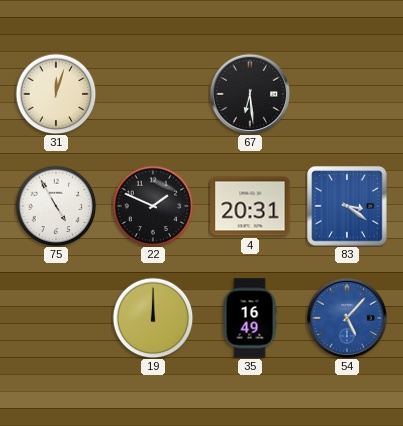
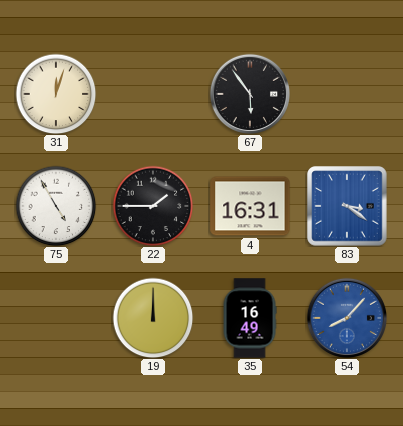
67: 6:29 -> 5:54
22: 1:49 -> 1:45
4: 20:31 -> 16:31
54: 5:07 -> 8:07
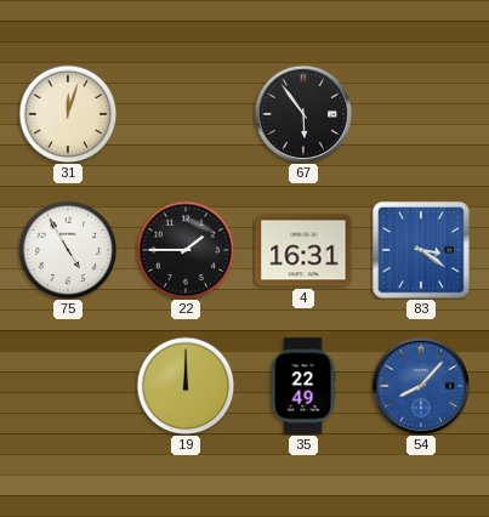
35: 16:49 -> 22:49
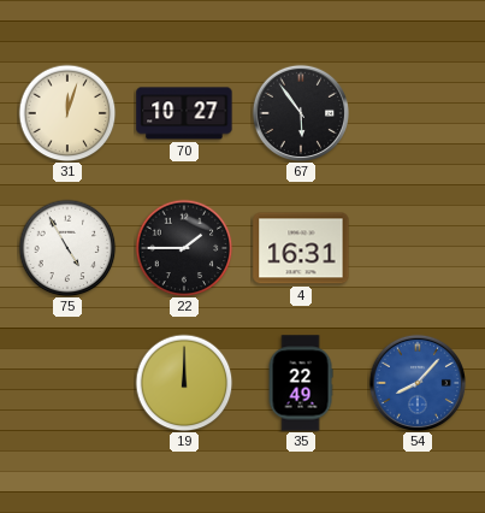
70: none -> 10:27
83: 3:21 -> none
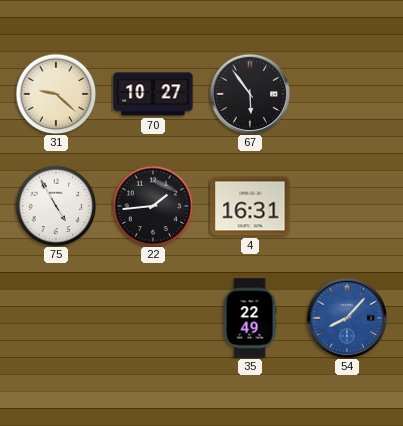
31: 12:03 -> 9:22
22: 1:45 -> 1:44
19: 12:00 -> none
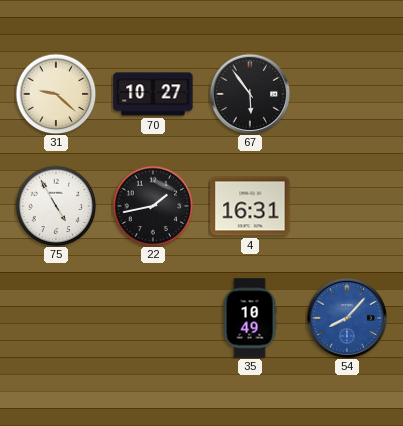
22: 1:44 -> 1:43
35: 22:49 -> 10:49
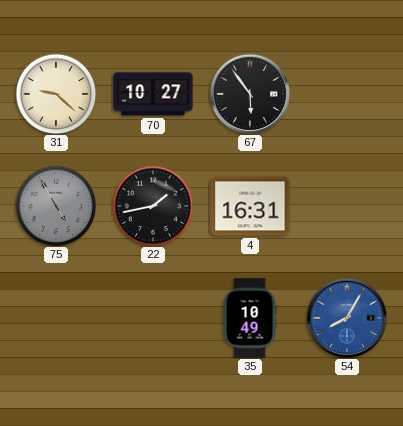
75 dial: white -> grey
54: 8:07 -> 8:05
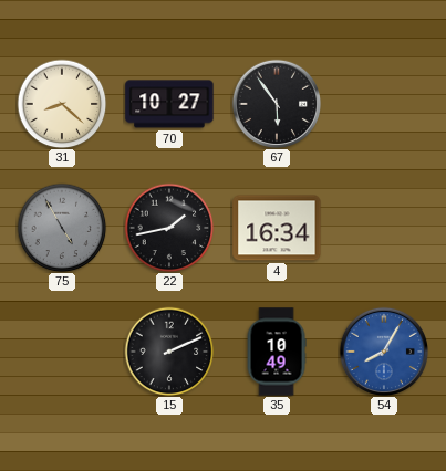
31: 9:22 -> 8:22
4: 16:31 -> 16:34
15: none -> 2:11
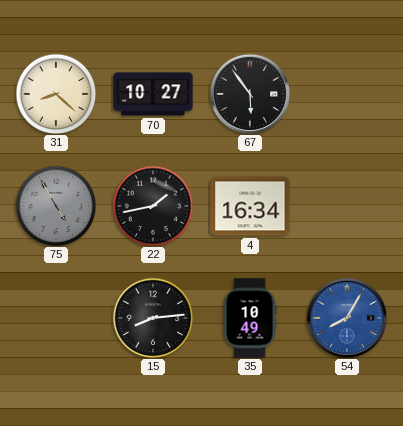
15: 2:11 -> 8:14
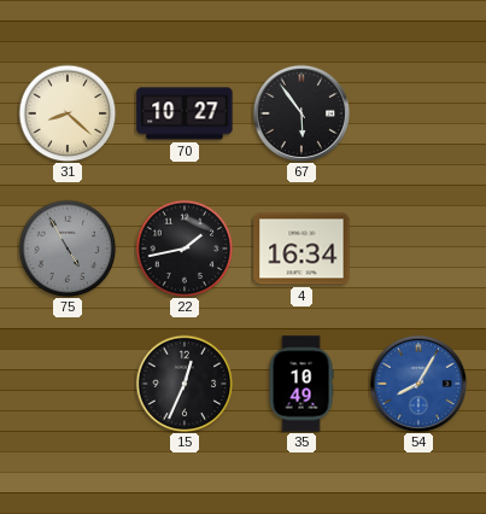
15: 8:14 -> 12:34
